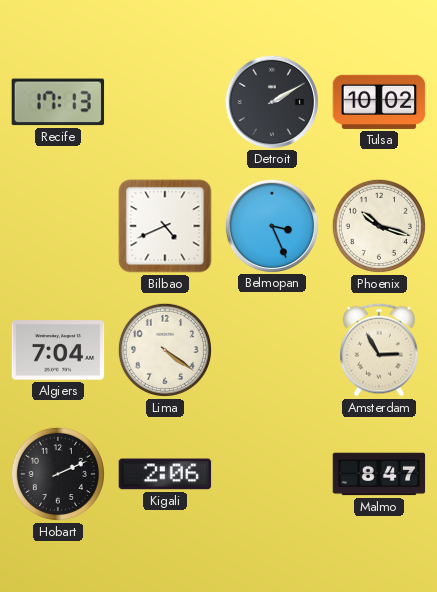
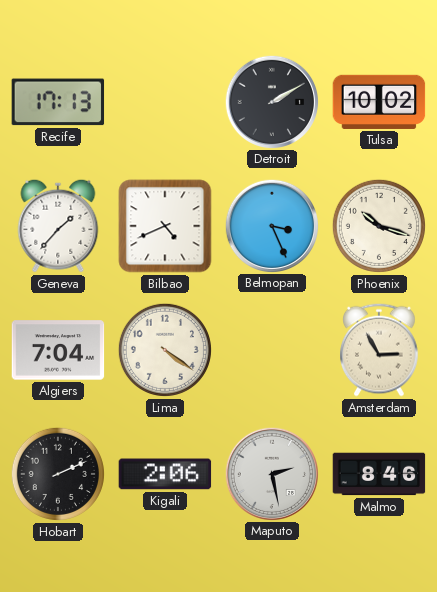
Geneva: none -> 1:37
Maputo: none -> 2:28
Malmo: 8:47 -> 8:46
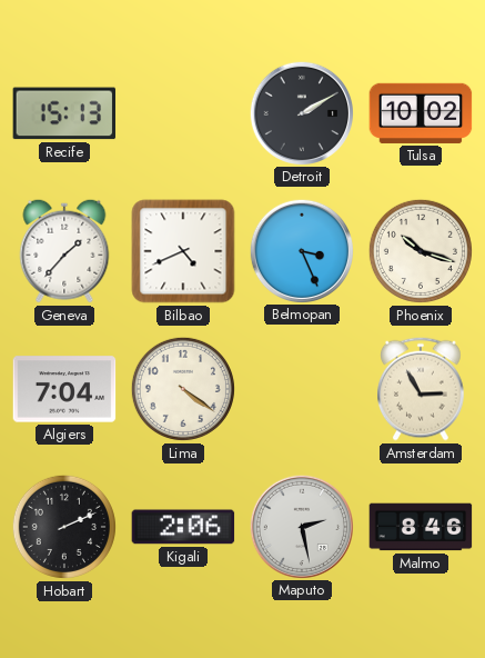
Recife: 17:13 -> 15:13
